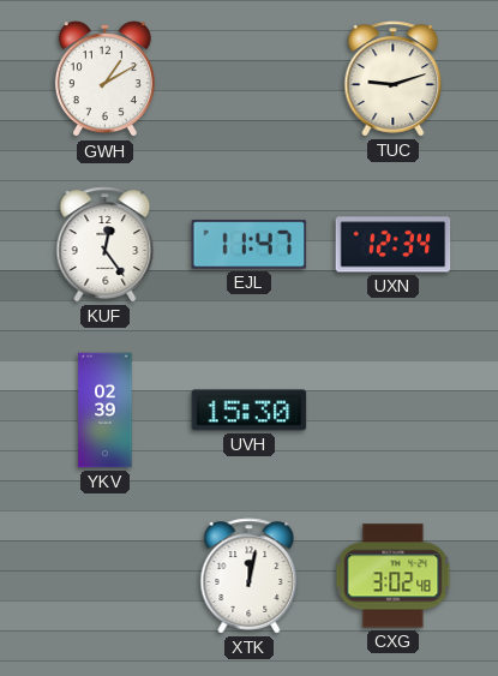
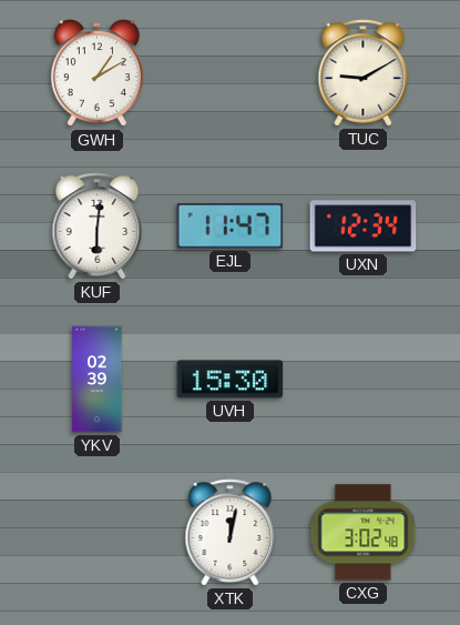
TUC: 9:12 -> 9:10
KUF: 12:24 -> 6:01
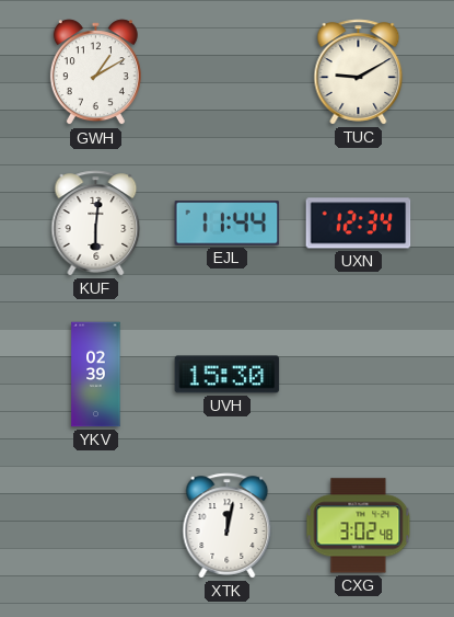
EJL: 11:47 -> 11:44
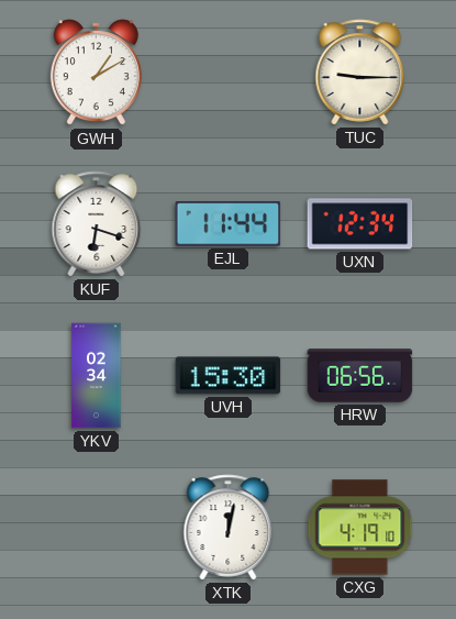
TUC: 9:10 -> 9:15
KUF: 6:01 -> 6:18
YKV: 02:39 -> 02:34
HRW: none -> 06:56
CXG: 3:02 -> 4:19
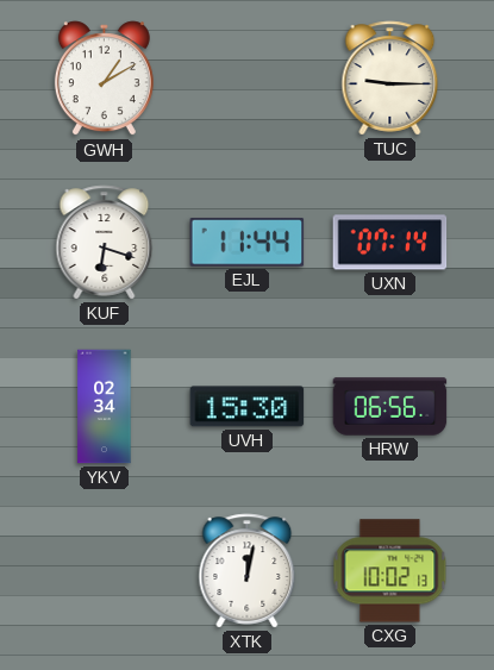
UXN: 12:34 -> 07:14
CXG: 4:19 -> 10:02
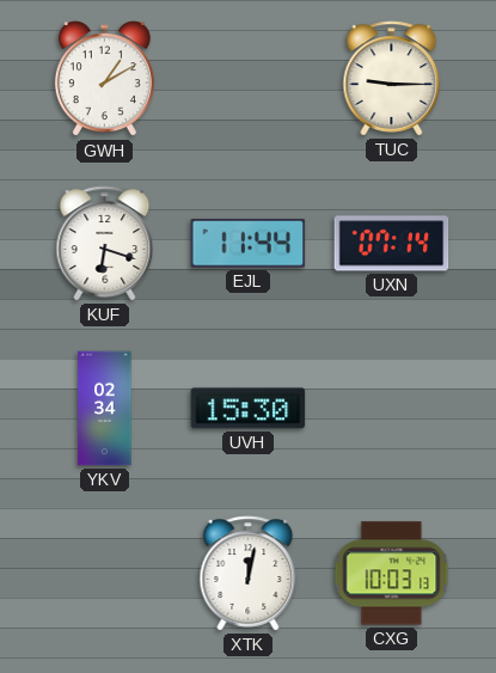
HRW: 06:56 -> none
CXG: 10:02 -> 10:03
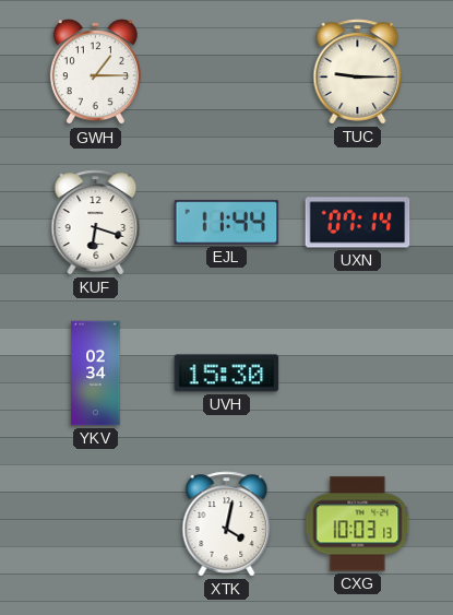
GWH: 1:10 -> 1:15
XTK: 12:02 -> 4:02
